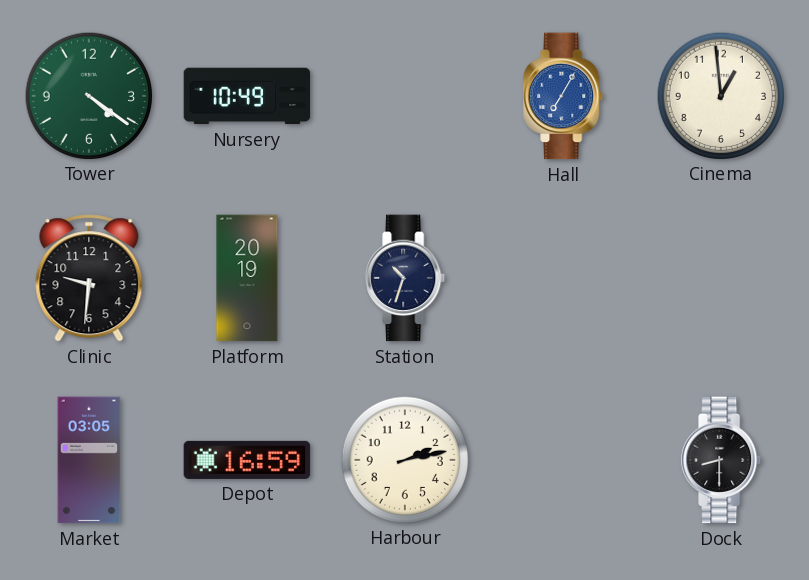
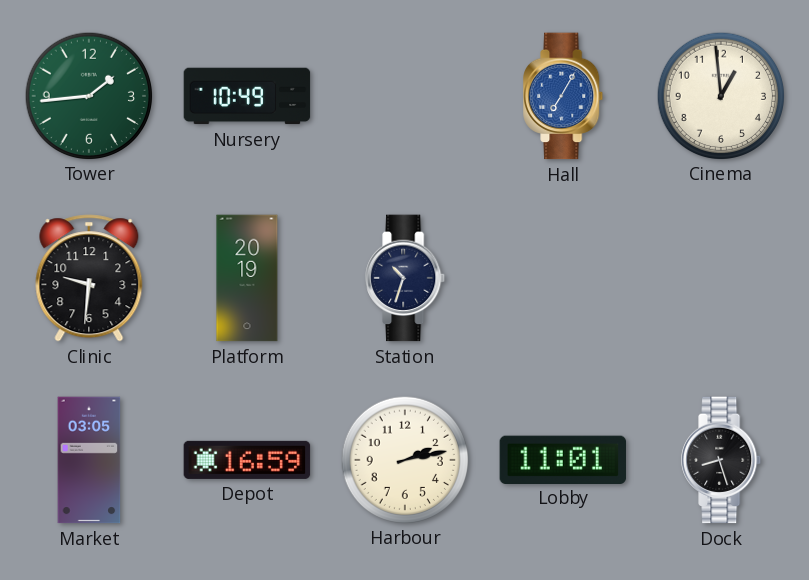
Tower: 4:21 -> 1:44
Lobby: none -> 11:01
Dock: 8:30 -> 8:27
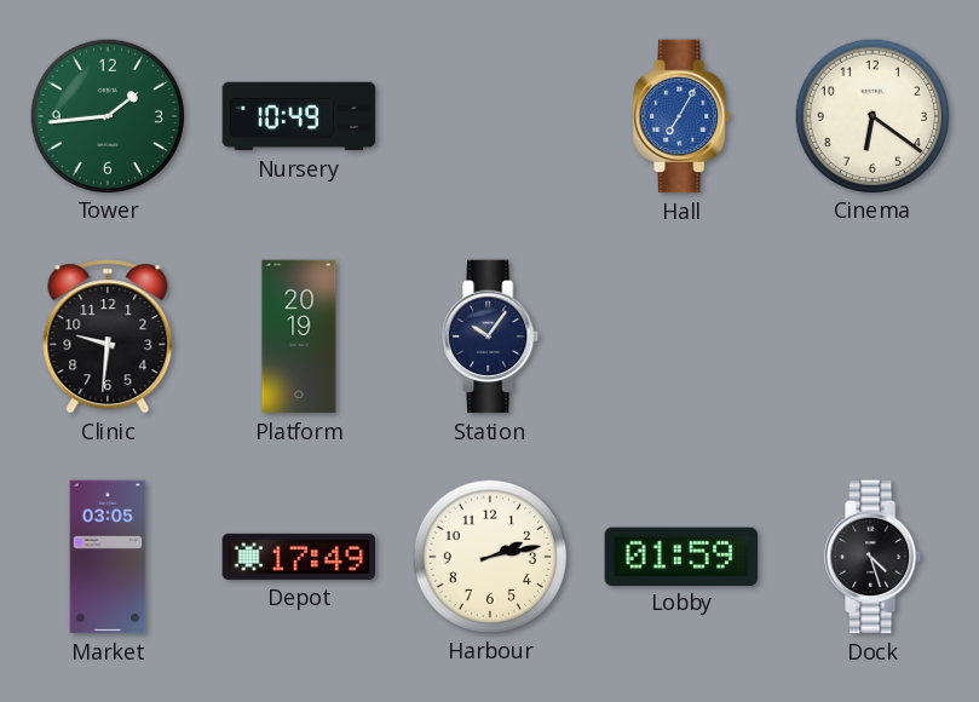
Cinema: 12:59 -> 6:21
Station: 10:33 -> 10:06
Depot: 16:59 -> 17:49
Lobby: 11:01 -> 01:59
Dock: 8:27 -> 4:27
